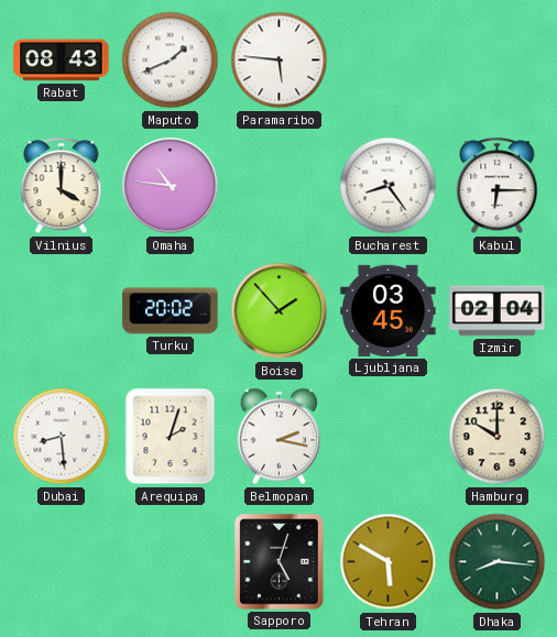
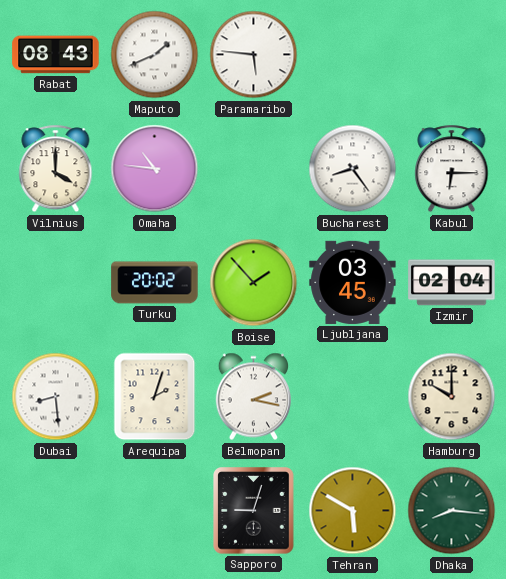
Sapporo: 5:03 -> 9:03
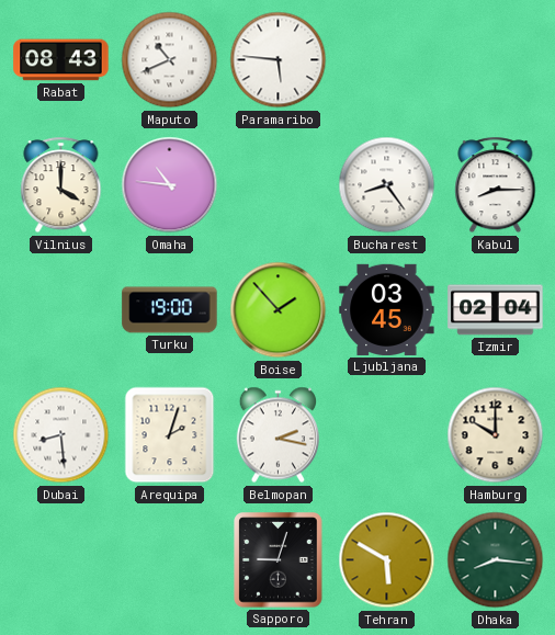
Maputo: 1:41 -> 10:41
Kabul: 6:15 -> 8:15
Turku: 20:02 -> 19:00
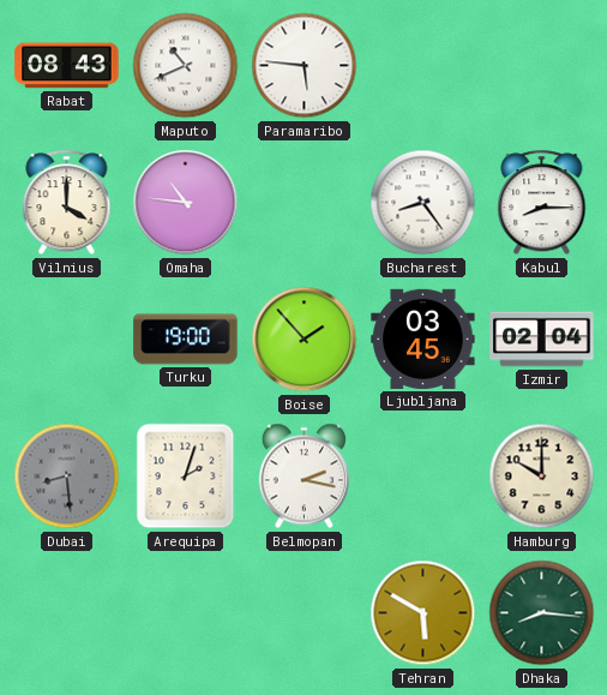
Dubai dial: white -> grey
Sapporo: 9:03 -> none
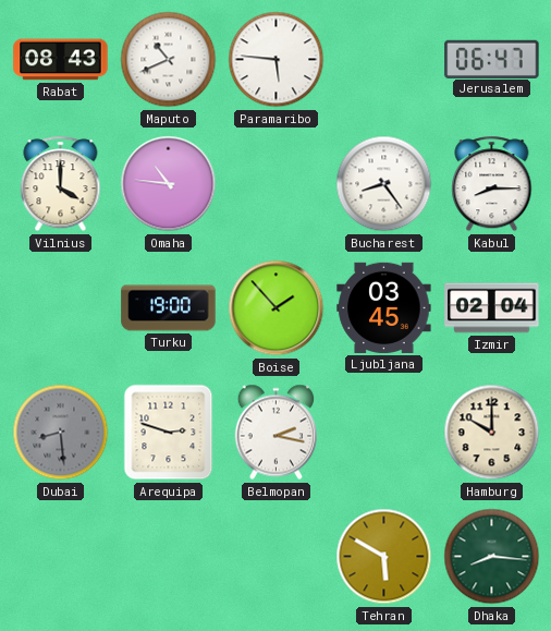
Jerusalem: none -> 06:47
Arequipa: 2:03 -> 2:48
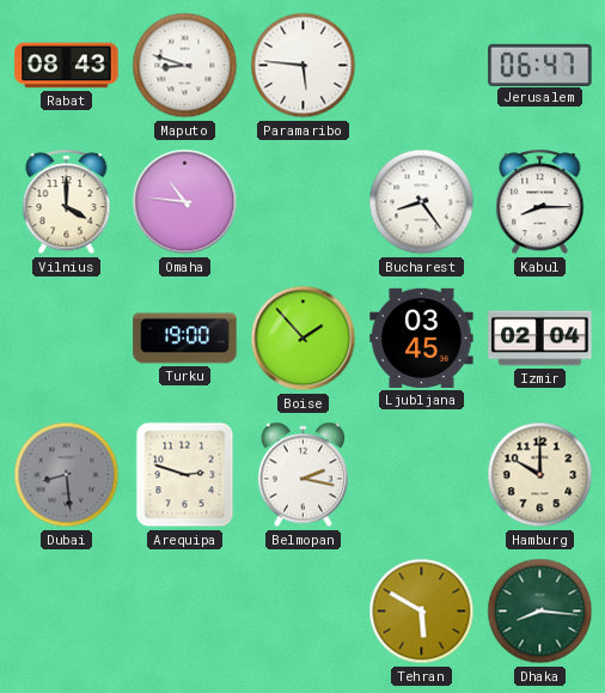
Maputo: 10:41 -> 8:48
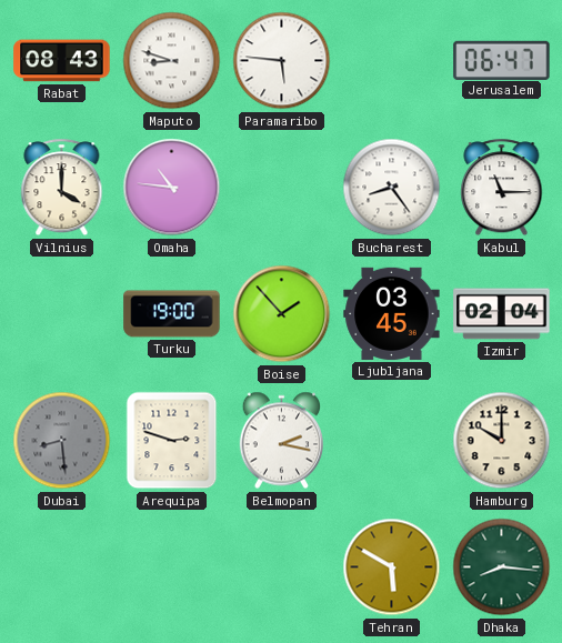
Kabul: 8:15 -> 11:15
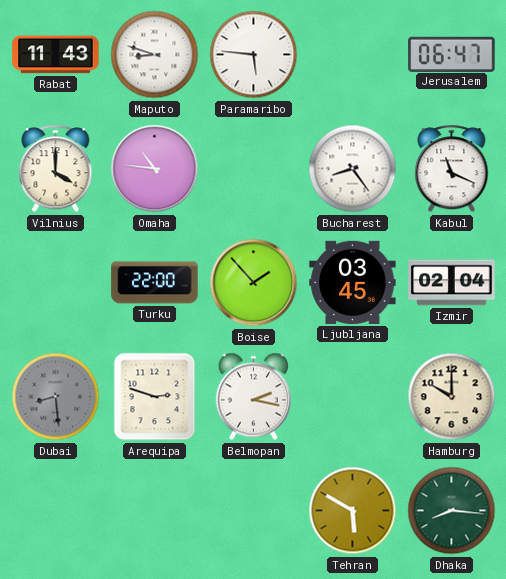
Rabat: 08:43 -> 11:43
Kabul: 11:15 -> 11:19
Turku: 19:00 -> 22:00
